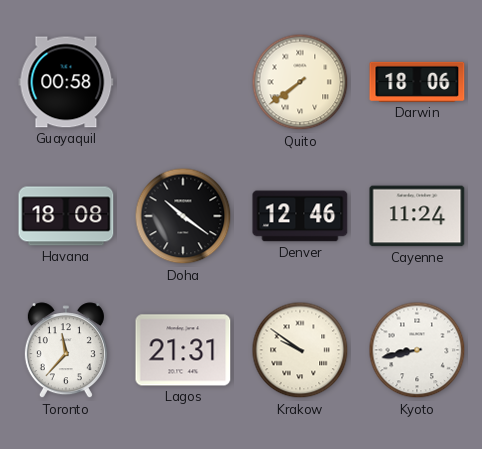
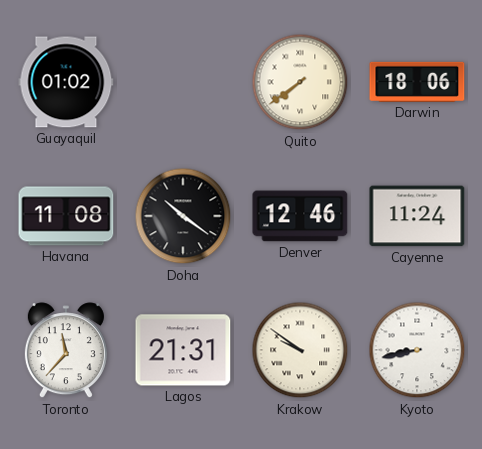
Guayaquil: 00:58 -> 01:02
Havana: 18:08 -> 11:08
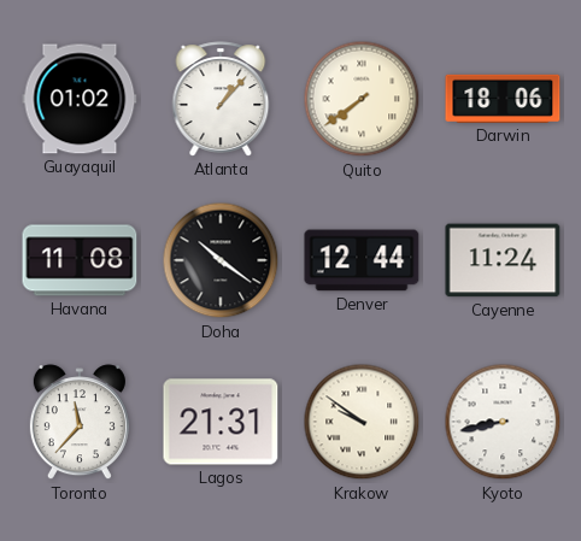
Atlanta: none -> 1:07
Denver: 12:46 -> 12:44
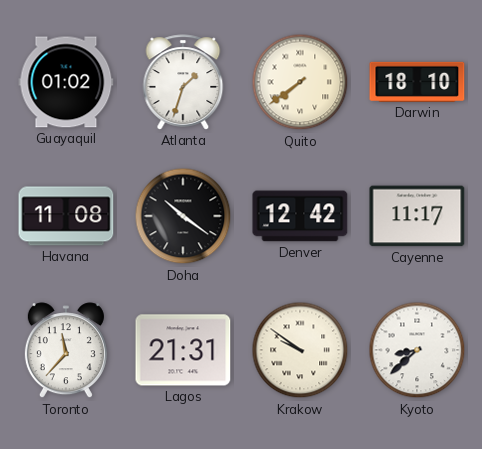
Atlanta: 1:07 -> 1:33
Darwin: 18:06 -> 18:10
Denver: 12:44 -> 12:42
Cayenne: 11:24 -> 11:17
Kyoto: 8:43 -> 8:38
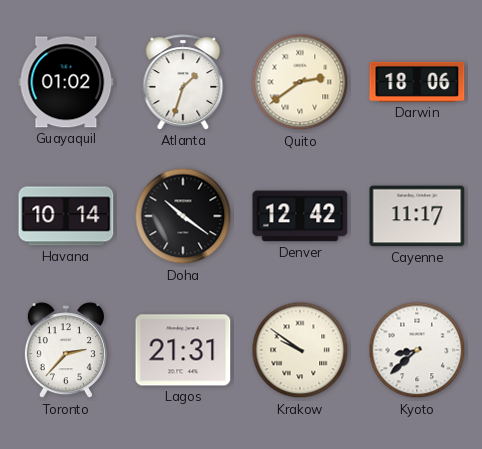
Quito: 7:39 -> 2:39
Darwin: 18:10 -> 18:06
Havana: 11:08 -> 10:14
Toronto: 11:37 -> 2:37
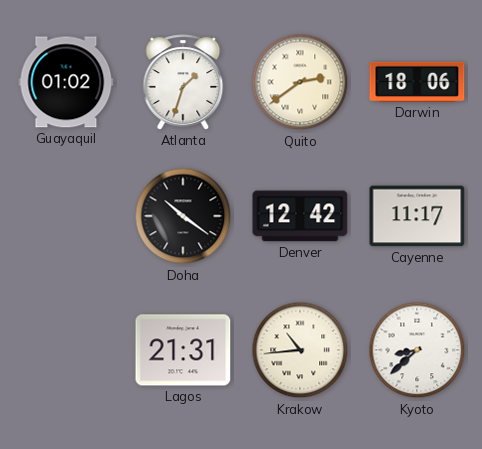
Havana: 10:14 -> none
Toronto: 2:37 -> none
Krakow: 9:51 -> 10:44
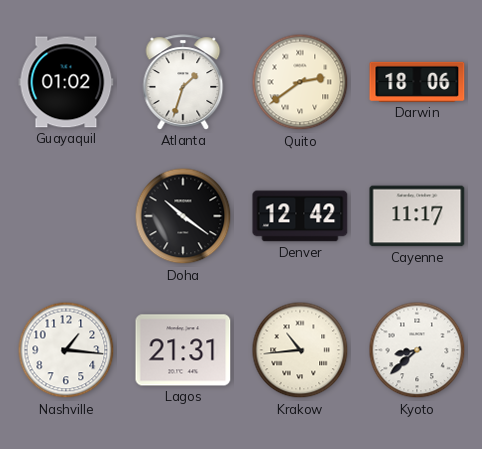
Nashville: none -> 1:16
